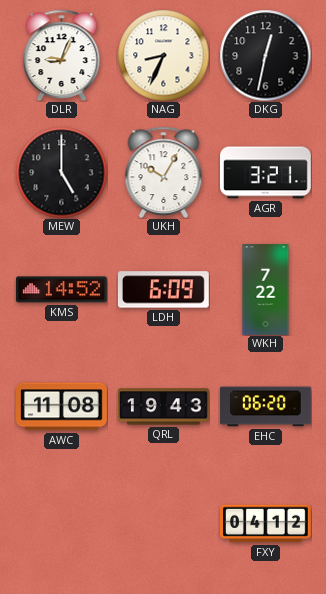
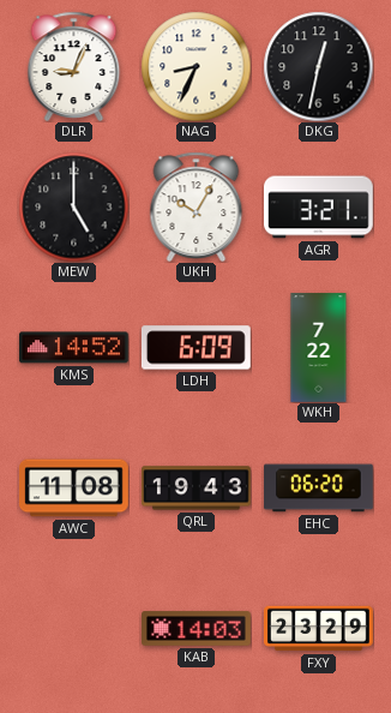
KAB: none -> 14:03
FXY: 04:12 -> 23:29
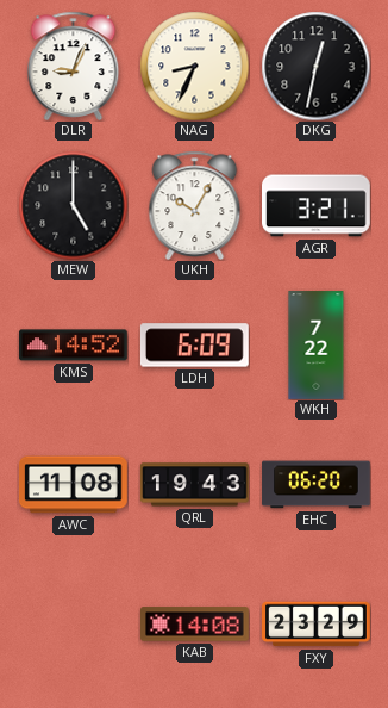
KAB: 14:03 -> 14:08
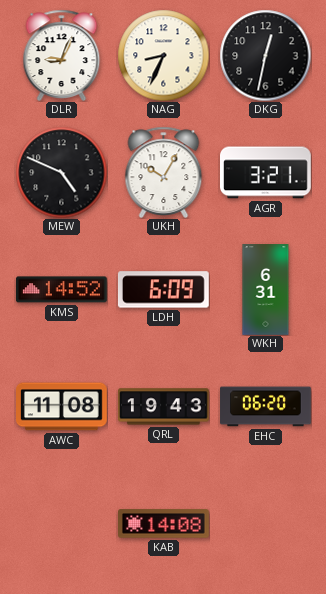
MEW: 5:00 -> 4:49
WKH: 7:22 -> 6:31
FXY: 23:29 -> none
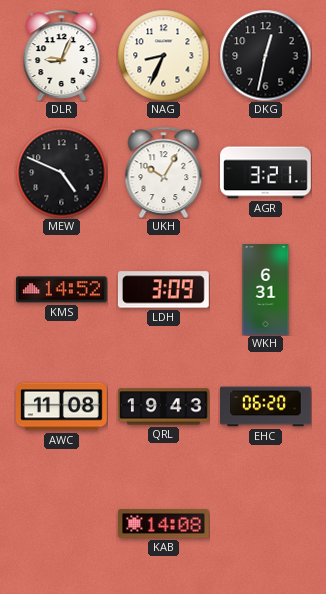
LDH: 6:09 -> 3:09
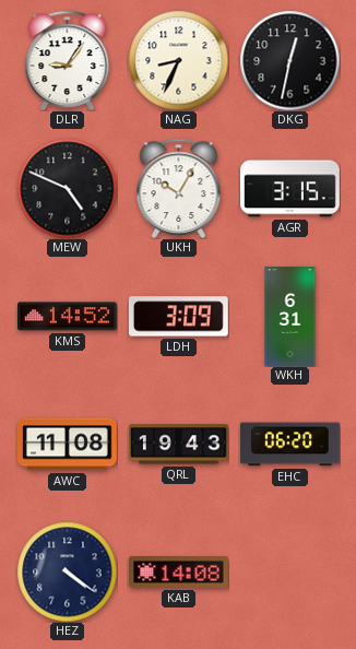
DLR: 9:04 -> 9:06
AGR: 3:21 -> 3:15
HEZ: none -> 4:21
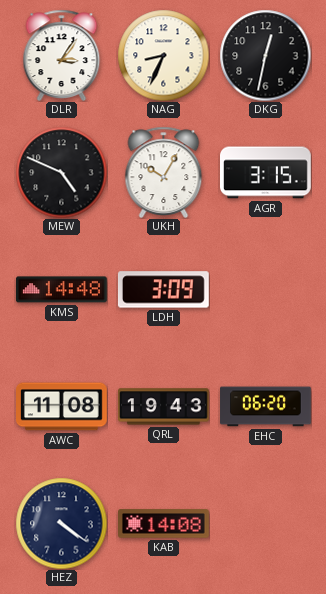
DLR: 9:06 -> 3:06
KMS: 14:52 -> 14:48
WKH: 6:31 -> none
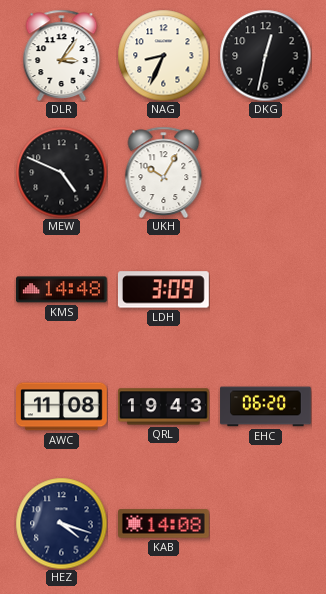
AGR: 3:15 -> none
HEZ: 4:21 -> 4:18
